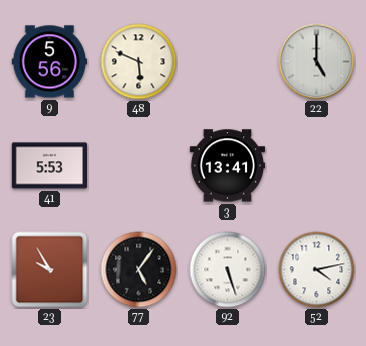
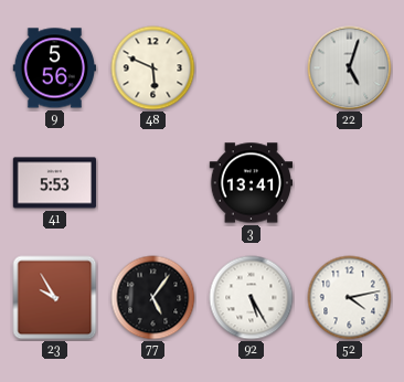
22: 5:00 -> 5:03
92: 5:27 -> 5:25
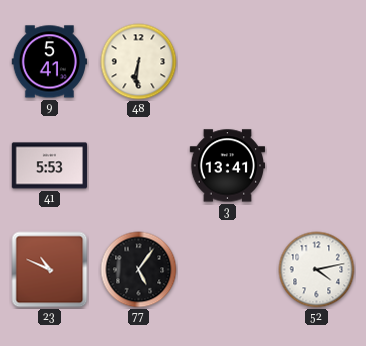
9: 5:56 -> 5:41
48: 5:49 -> 6:31
22: 5:03 -> none
23: 9:55 -> 10:49
92: 5:25 -> none
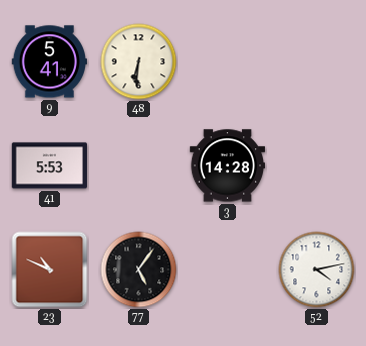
3: 13:41 -> 14:28
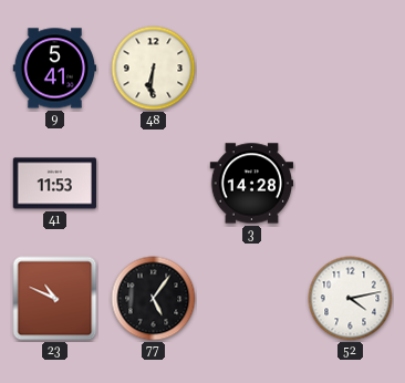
41: 5:53 -> 11:53
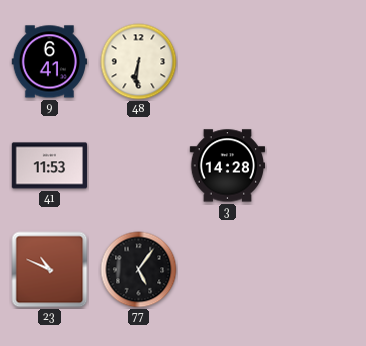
9: 5:41 -> 6:41
52: 4:13 -> none
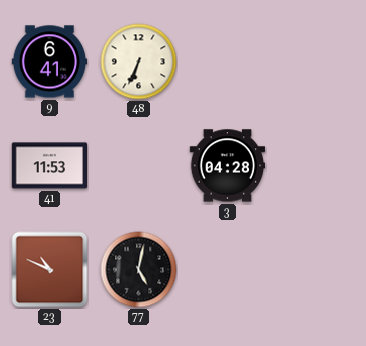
48: 6:31 -> 6:34
3: 14:28 -> 04:28
77: 5:06 -> 5:02
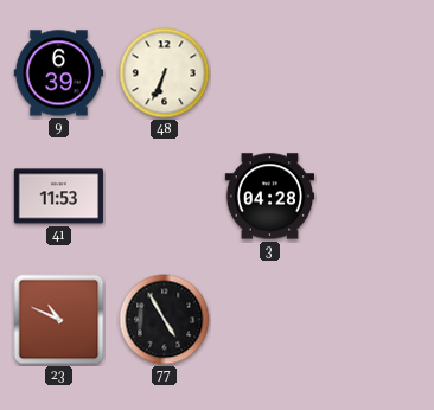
9: 6:41 -> 6:39
77: 5:02 -> 4:55
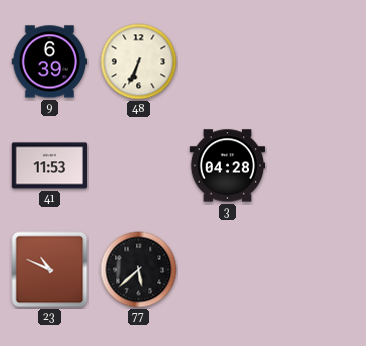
77: 4:55 -> 5:38
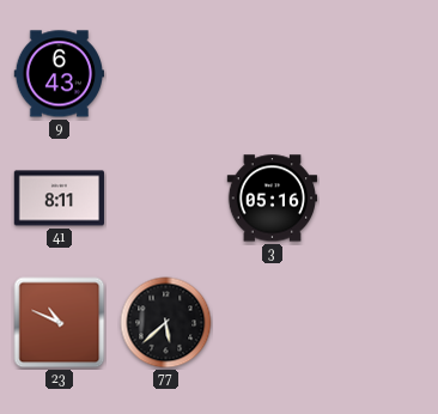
9: 6:39 -> 6:43
48: 6:34 -> none
41: 11:53 -> 8:11
3: 04:28 -> 05:16
